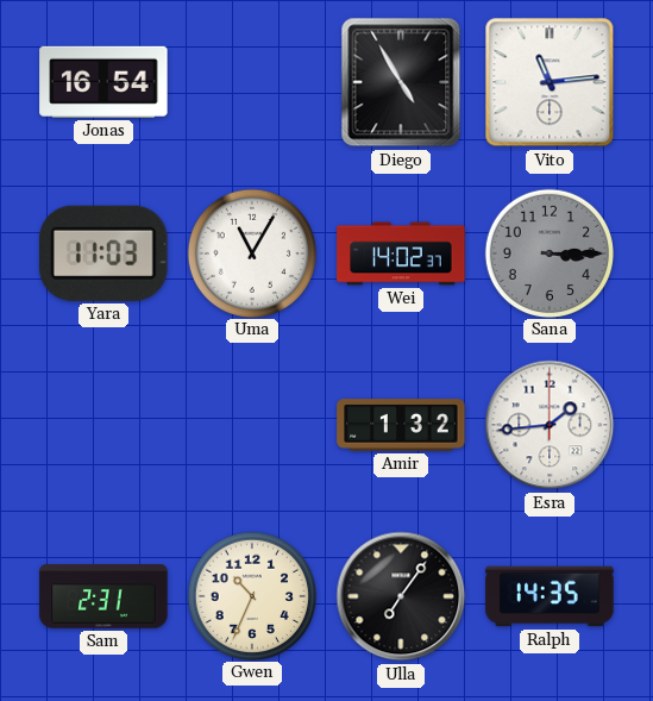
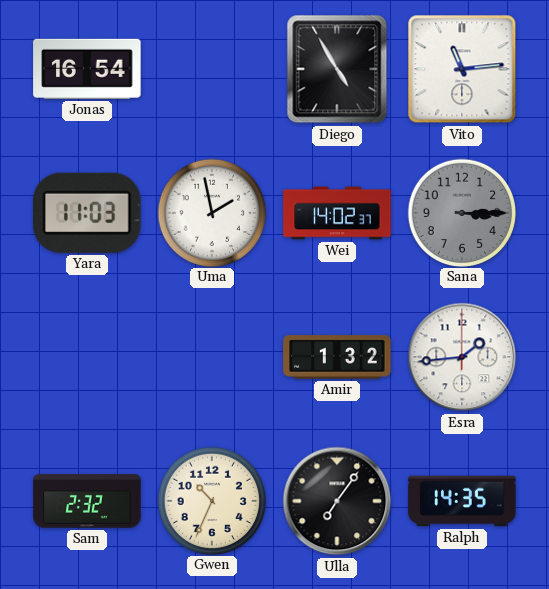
Uma: 11:05 -> 1:58
Sam: 2:31 -> 2:32
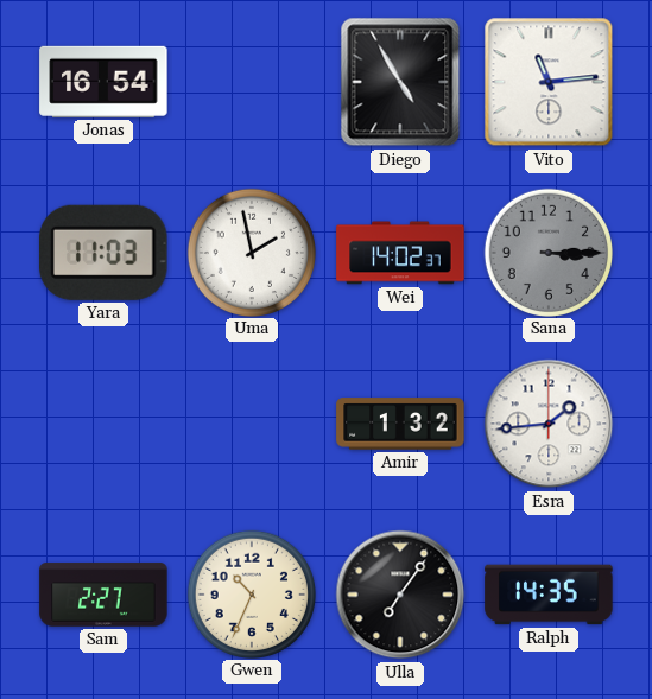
Sam: 2:32 -> 2:27
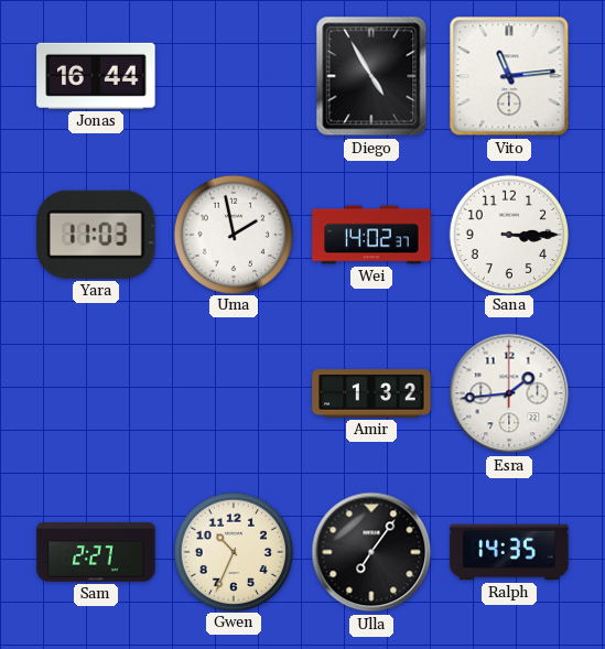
Jonas: 16:54 -> 16:44
Sana dial: grey -> white
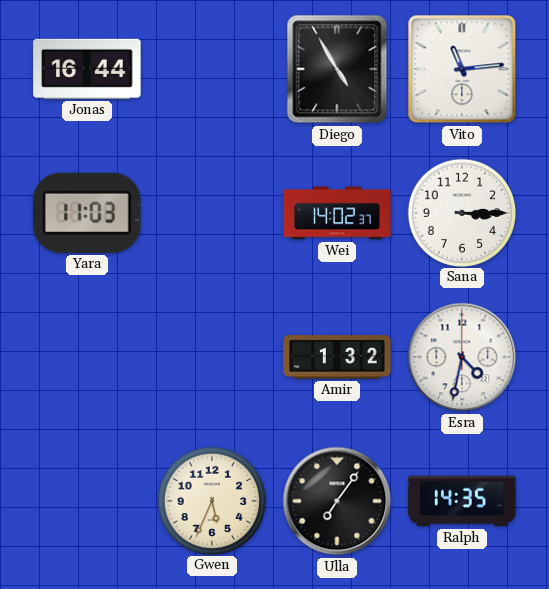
Uma: 1:58 -> none
Esra: 1:44 -> 4:32
Sam: 2:27 -> none
Gwen: 10:34 -> 5:34
